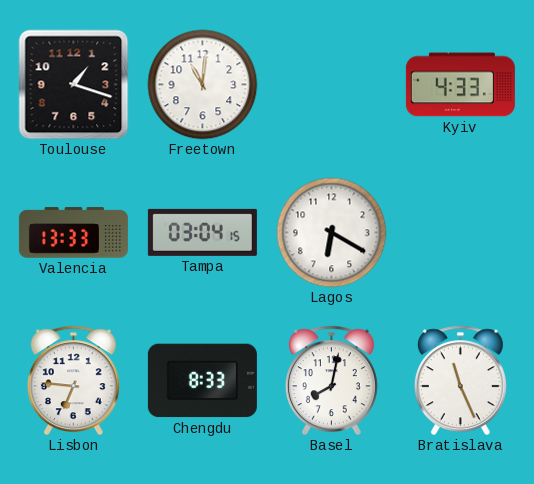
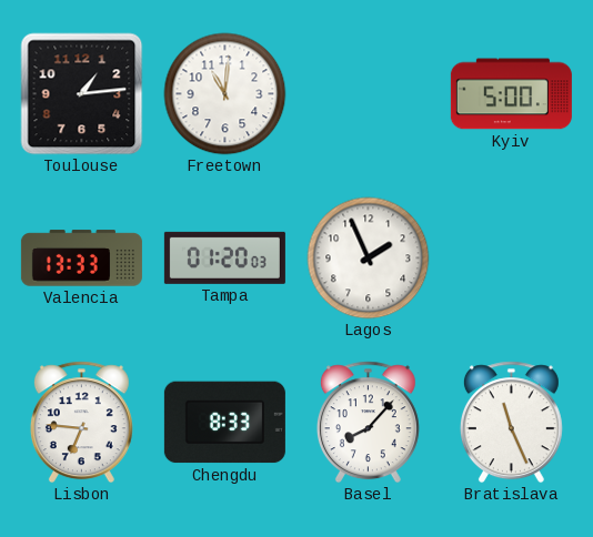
Toulouse: 1:18 -> 1:14
Kyiv: 4:33 -> 5:00
Tampa: 03:04 -> 01:20
Lagos: 6:20 -> 1:56
Basel: 8:02 -> 8:07
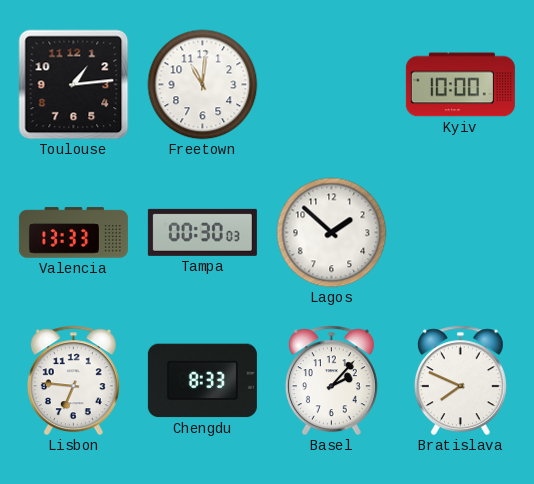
Kyiv: 5:00 -> 10:00
Tampa: 01:20 -> 00:30
Lagos: 1:56 -> 1:52
Basel: 8:07 -> 2:07
Bratislava: 11:26 -> 7:49
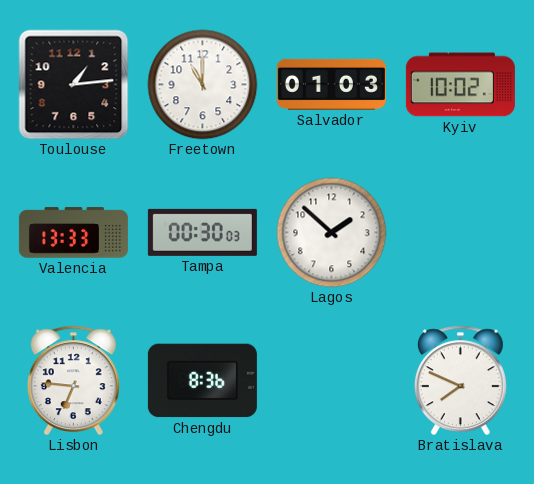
Freetown: 11:01 -> 11:00
Salvador: none -> 01:03
Kyiv: 10:00 -> 10:02
Chengdu: 8:33 -> 8:36
Basel: 2:07 -> none
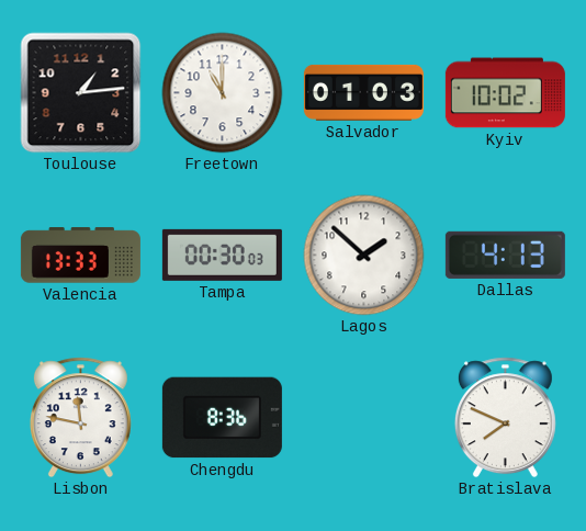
Dallas: none -> 4:13
Lisbon: 6:46 -> 11:47
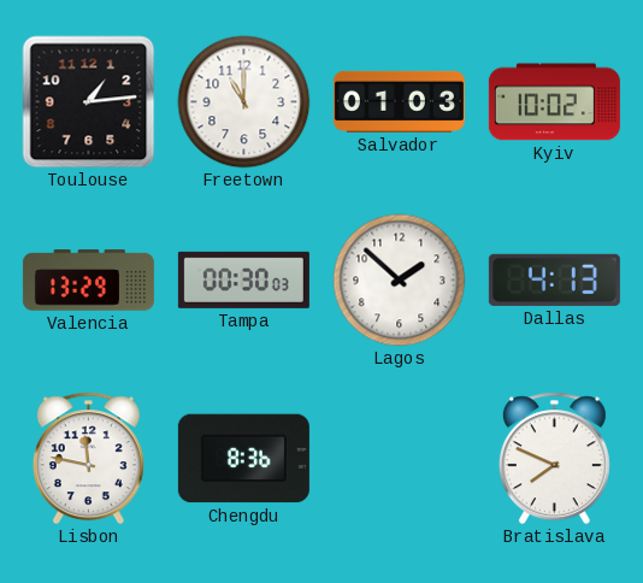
Valencia: 13:33 -> 13:29
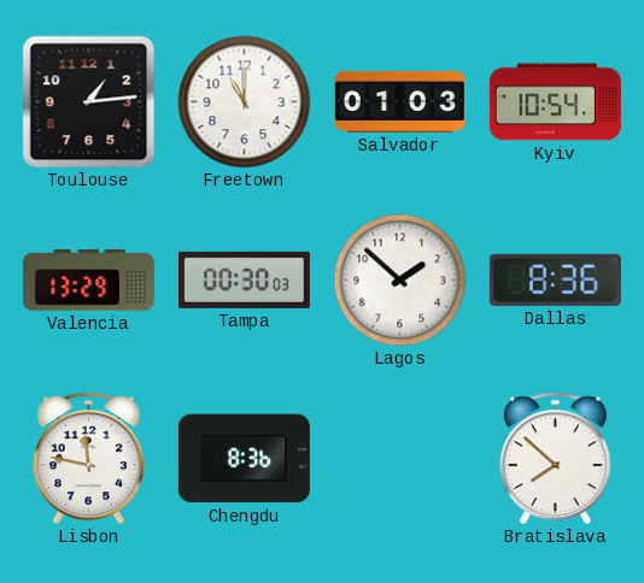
Kyiv: 10:02 -> 10:54
Dallas: 4:13 -> 8:36
Bratislava: 7:49 -> 7:52
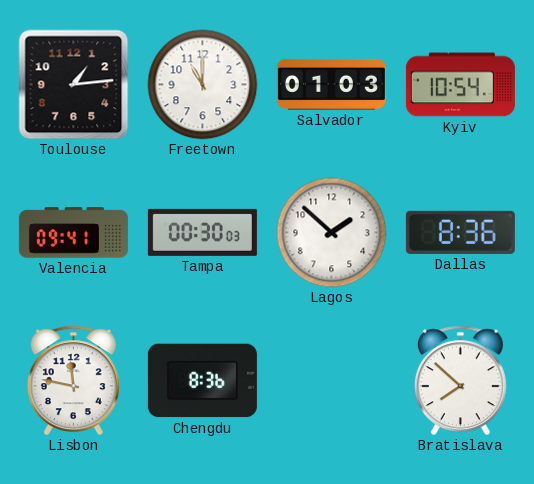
Valencia: 13:29 -> 09:41
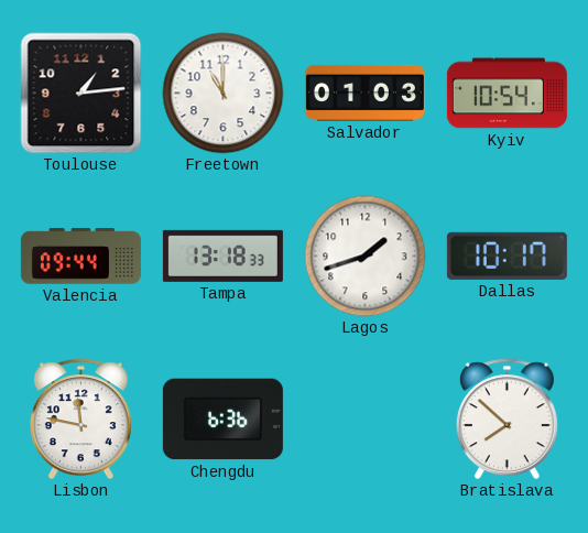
Valencia: 09:41 -> 09:44
Tampa: 00:30 -> 13:18
Lagos: 1:52 -> 1:42
Dallas: 8:36 -> 10:17
Chengdu: 8:36 -> 6:36
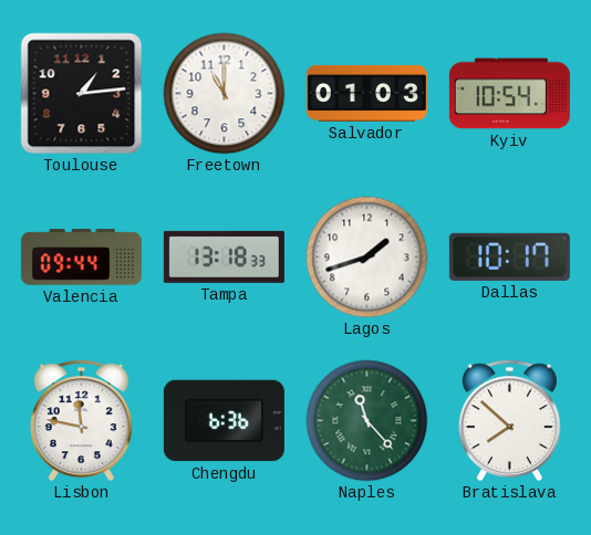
Naples: none -> 11:23
